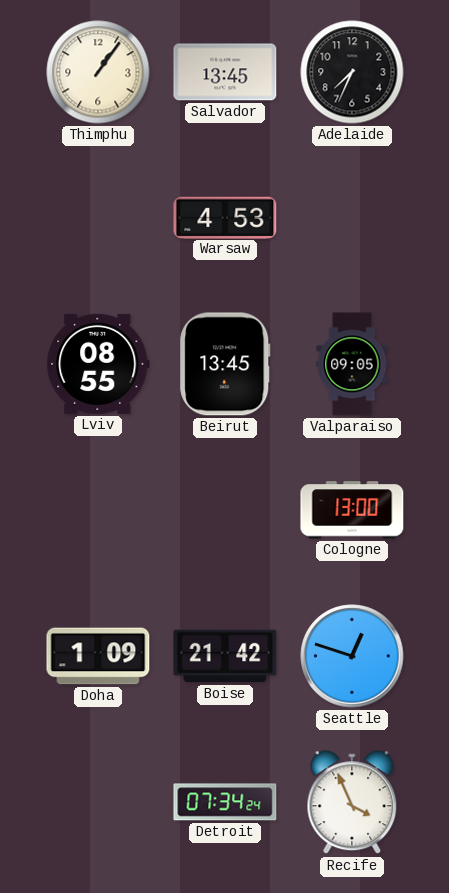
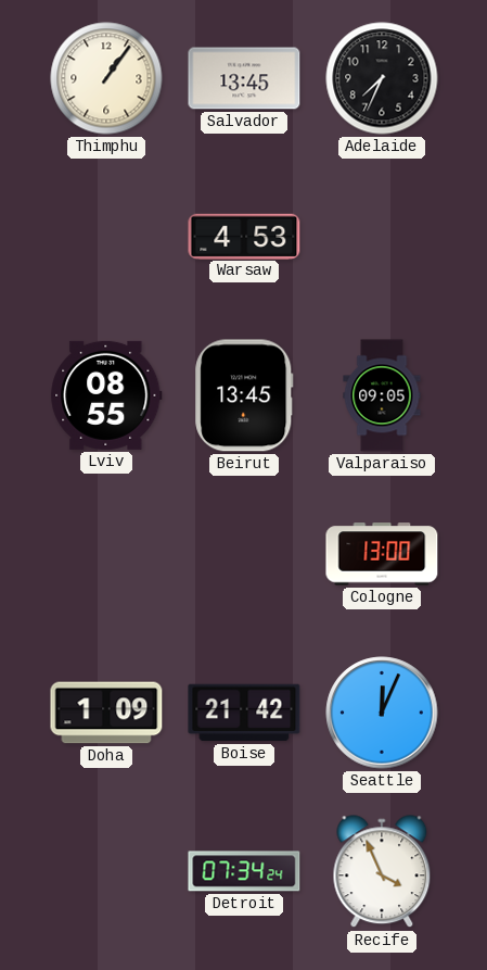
Seattle: 12:48 -> 12:04
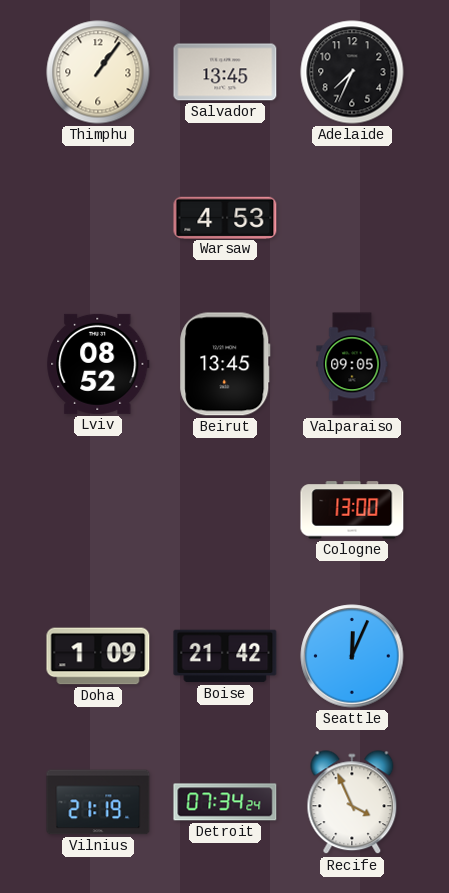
Lviv: 08:55 -> 08:52
Vilnius: none -> 21:19
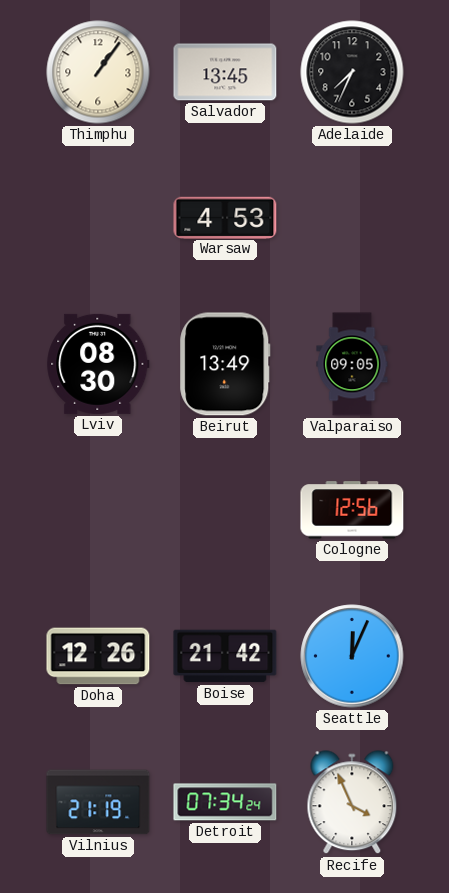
Lviv: 08:52 -> 08:30
Beirut: 13:45 -> 13:49
Cologne: 13:00 -> 12:56
Doha: 1:09 -> 12:26
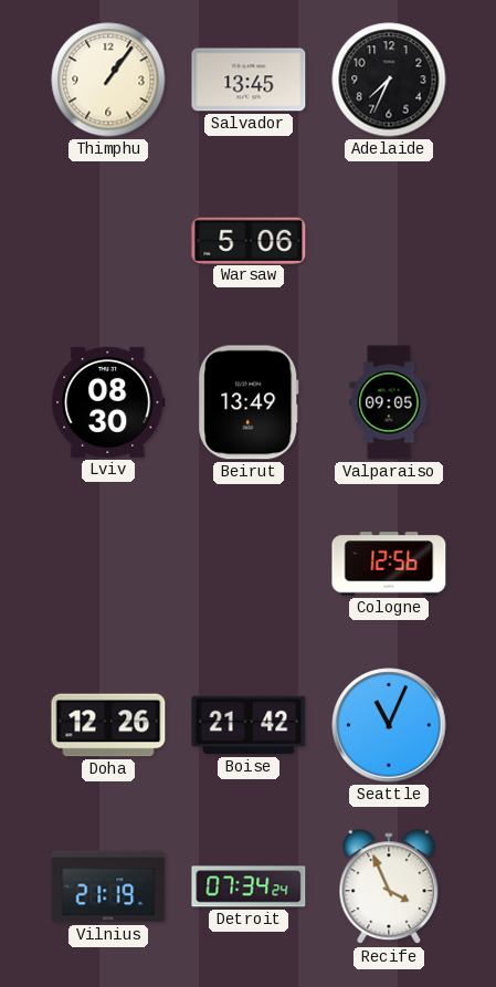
Warsaw: 4:53 -> 5:06
Seattle: 12:04 -> 11:04
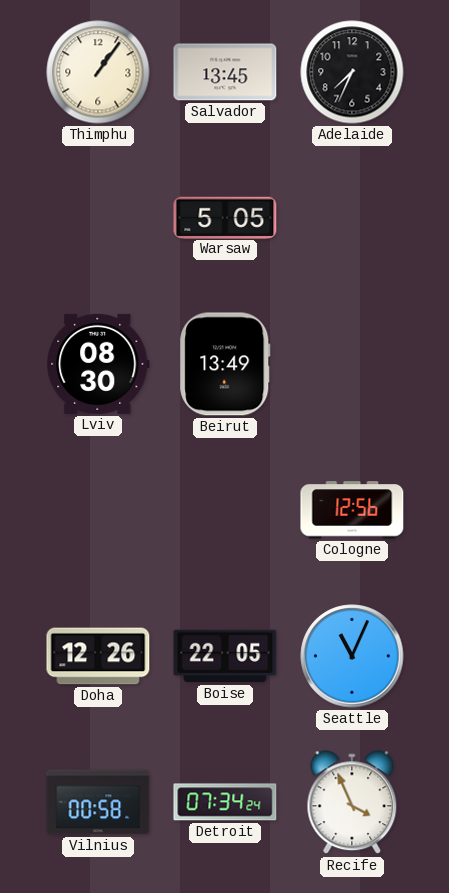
Warsaw: 5:06 -> 5:05
Valparaiso: 09:05 -> none
Boise: 21:42 -> 22:05
Vilnius: 21:19 -> 00:58
